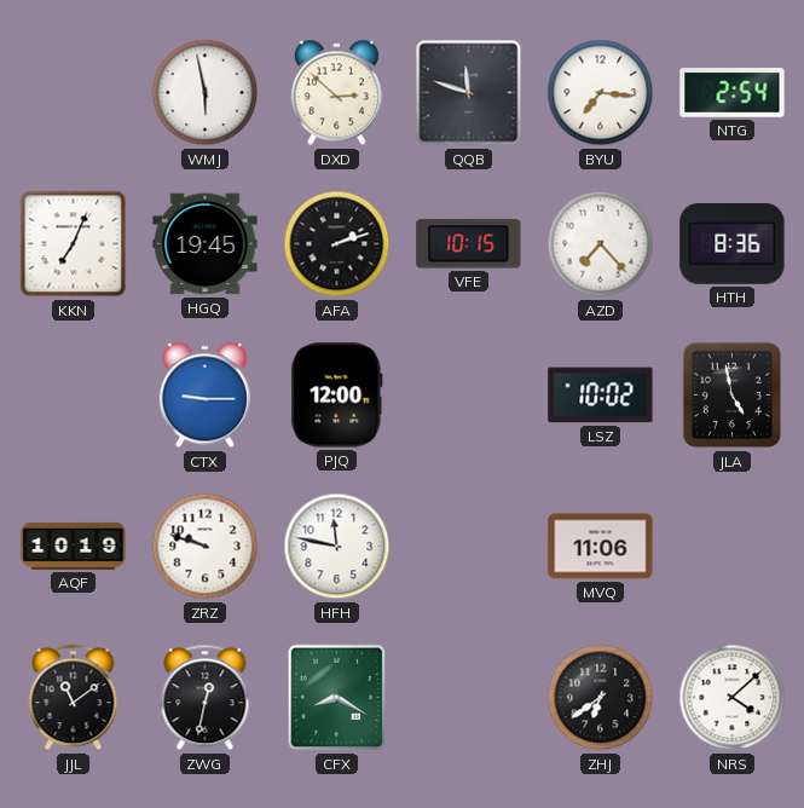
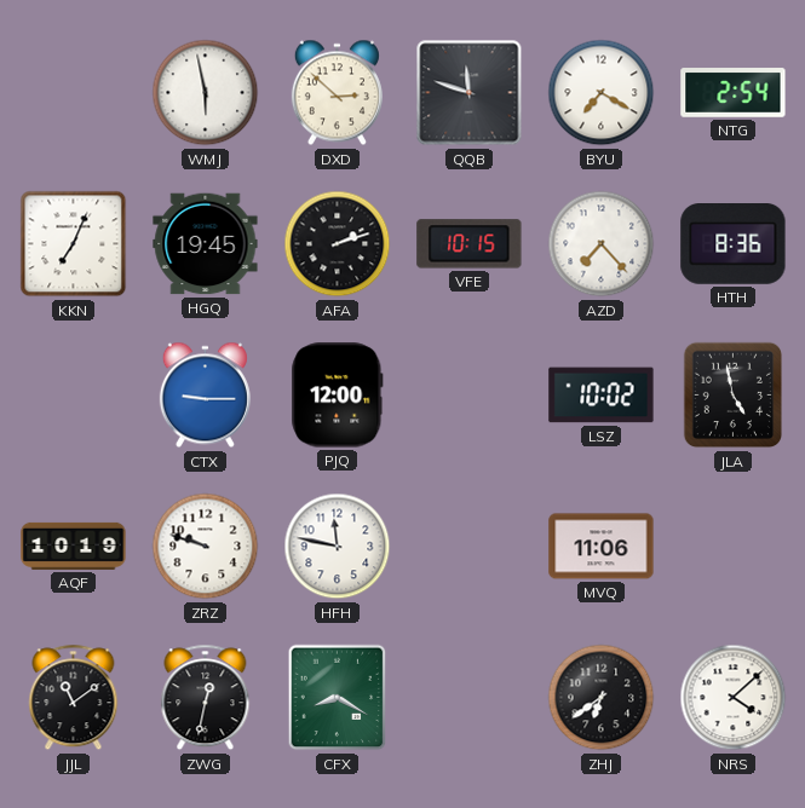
BYU: 7:16 -> 7:20
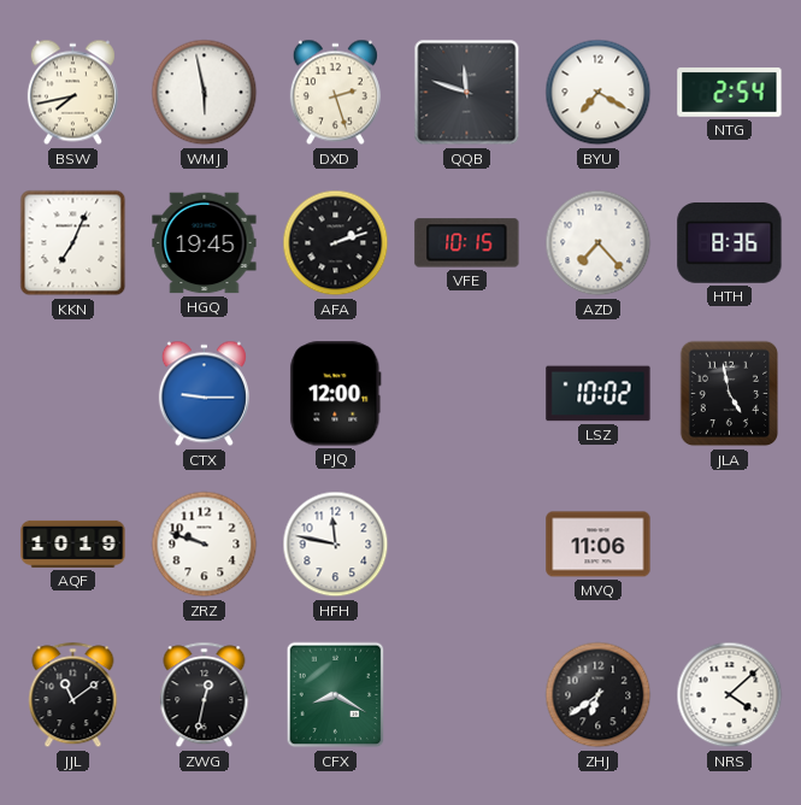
BSW: none -> 7:43
DXD: 2:52 -> 2:27
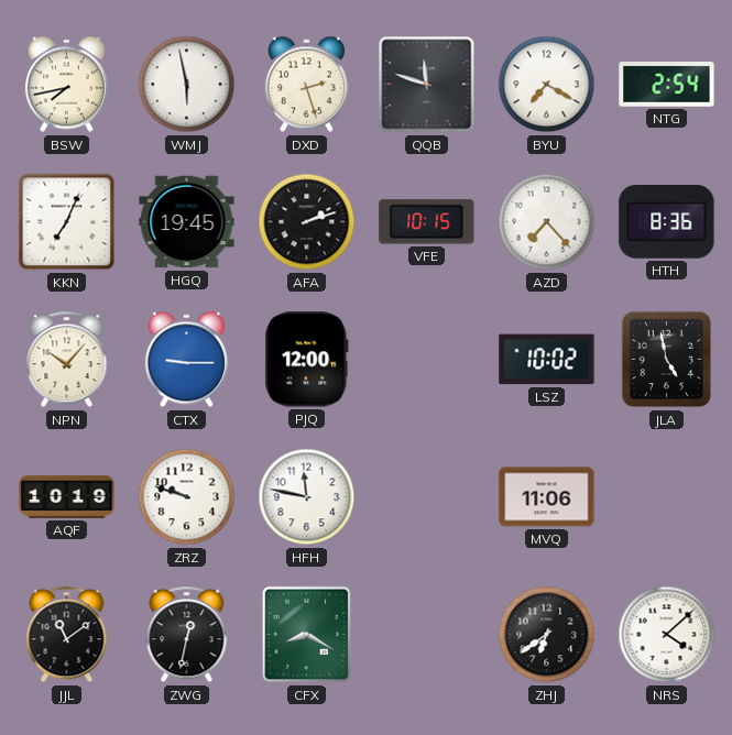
NPN: none -> 10:07
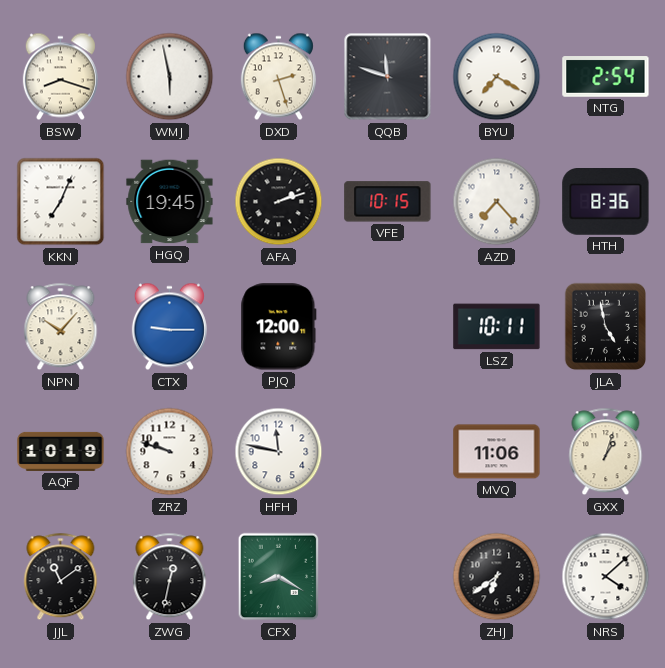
BSW: 7:43 -> 8:18
LSZ: 10:02 -> 10:11
GXX: none -> 1:03
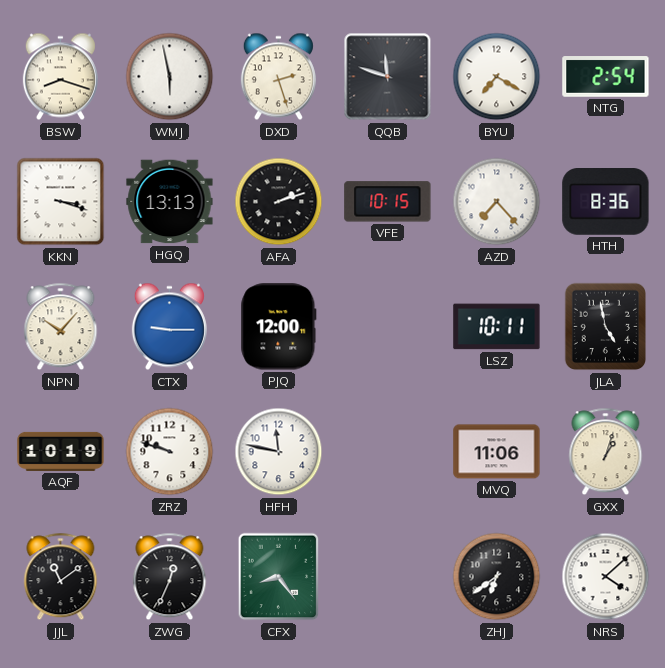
KKN: 7:04 -> 3:18
HGQ: 19:45 -> 13:13
ZWG: 12:32 -> 12:34
CFX: 8:20 -> 8:24
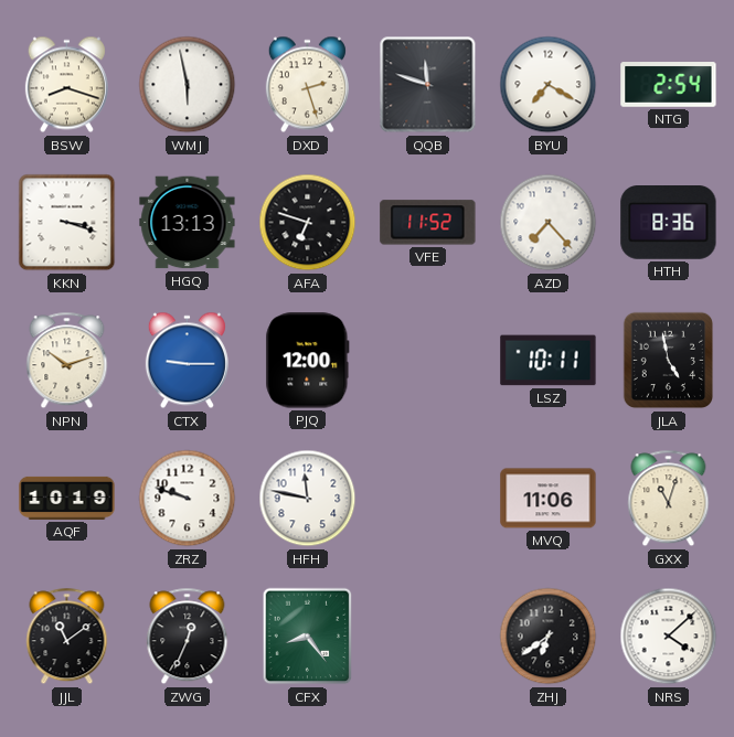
AFA: 2:12 -> 6:48
VFE: 10:15 -> 11:52
NPN: 10:07 -> 10:12
GXX: 1:03 -> 11:03
